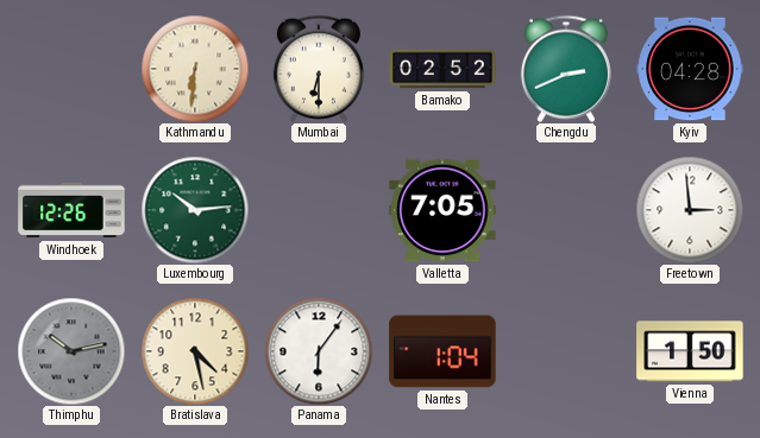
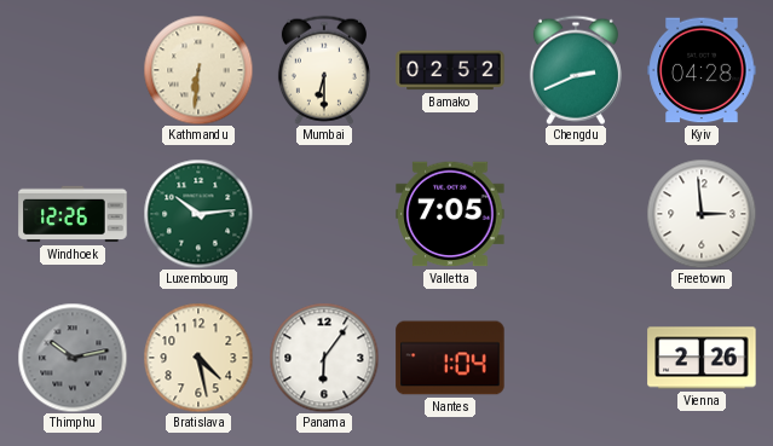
Vienna: 1:50 -> 2:26
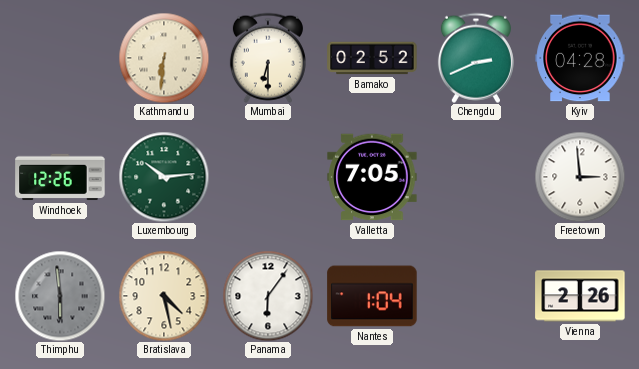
Thimphu: 10:13 -> 5:59
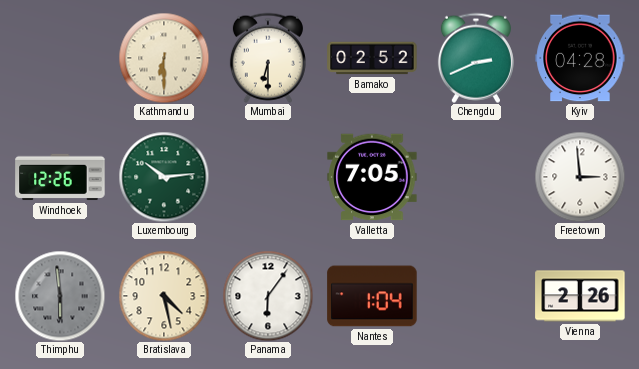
Kathmandu: 6:31 -> 6:30
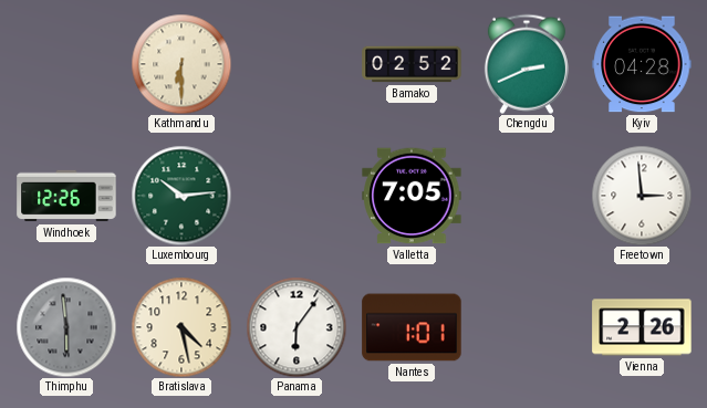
Mumbai: 6:30 -> none
Nantes: 1:04 -> 1:01
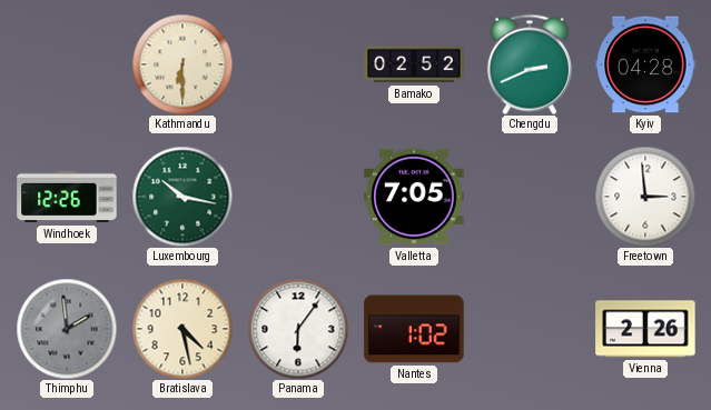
Luxembourg: 10:14 -> 10:17
Thimphu: 5:59 -> 1:59
Nantes: 1:01 -> 1:02
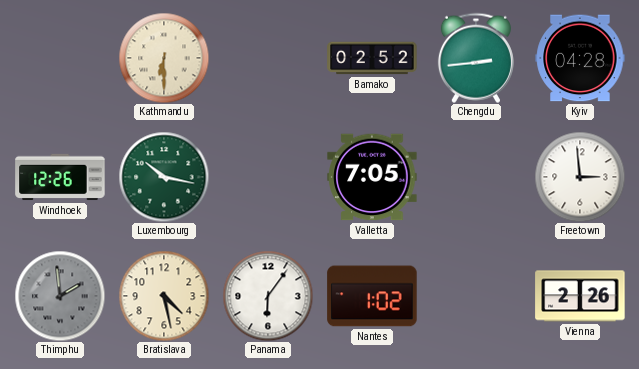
Chengdu: 2:41 -> 2:44
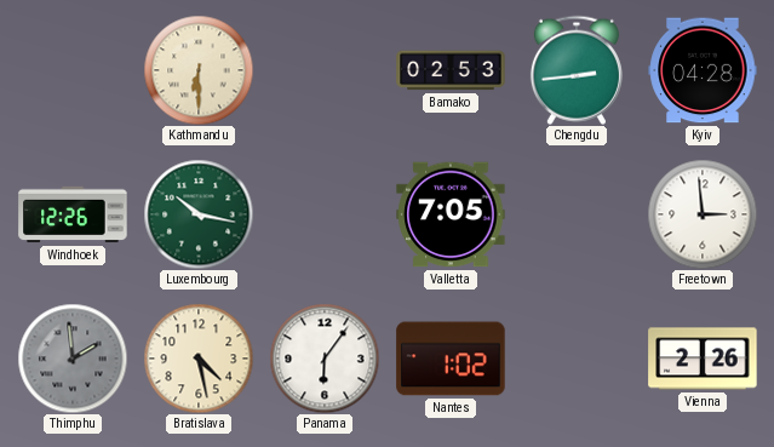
Bamako: 02:52 -> 02:53
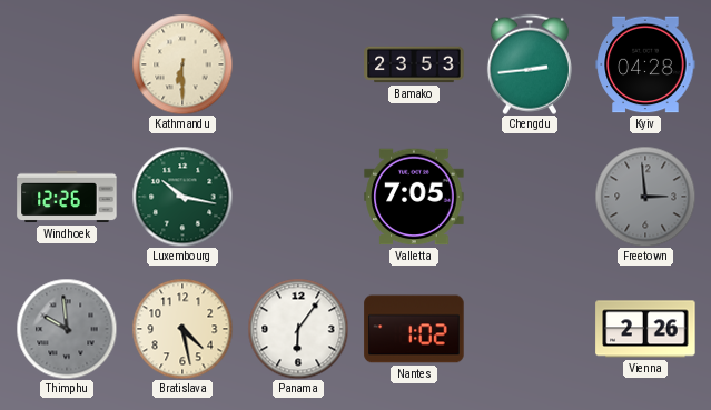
Bamako: 02:53 -> 23:53
Freetown dial: white -> grey
Thimphu: 1:59 -> 9:59
